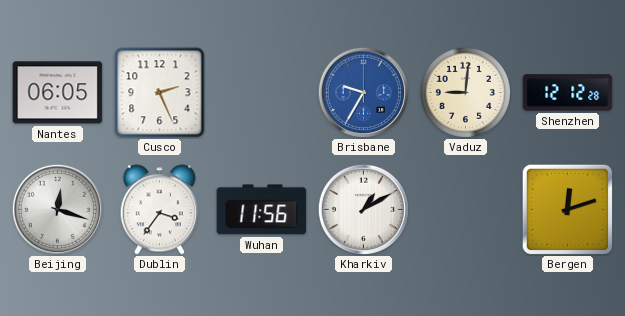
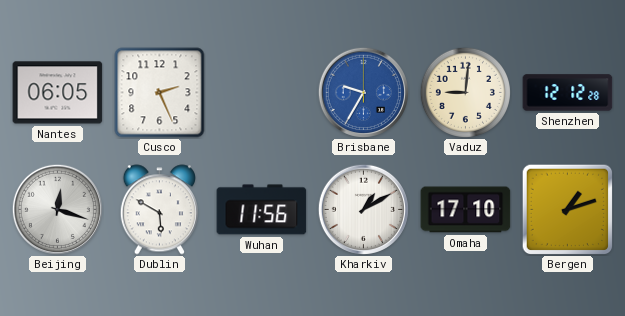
Dublin: 3:36 -> 5:50
Omaha: none -> 17:10
Bergen: 12:12 -> 1:12
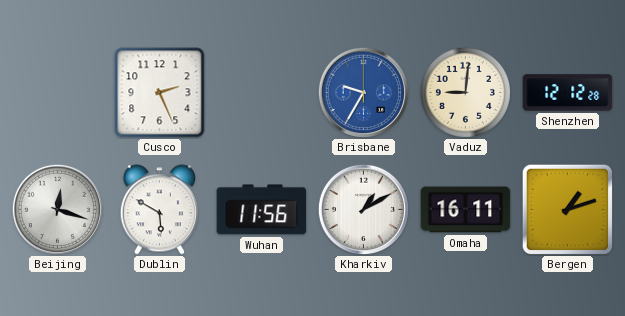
Nantes: 06:05 -> none
Omaha: 17:10 -> 16:11
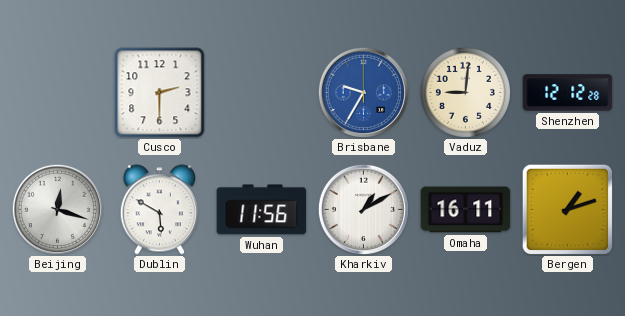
Cusco: 2:26 -> 2:30
